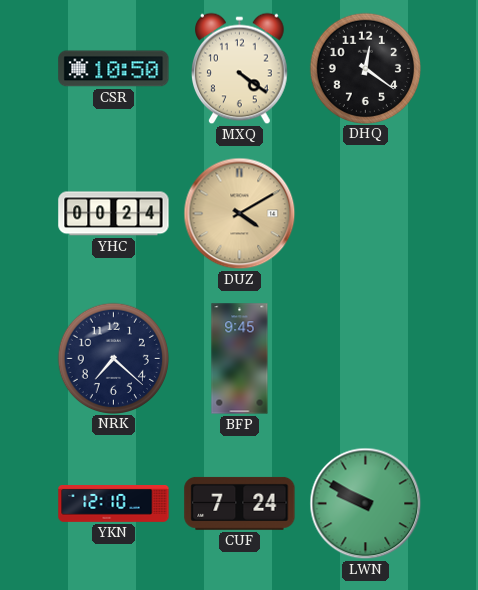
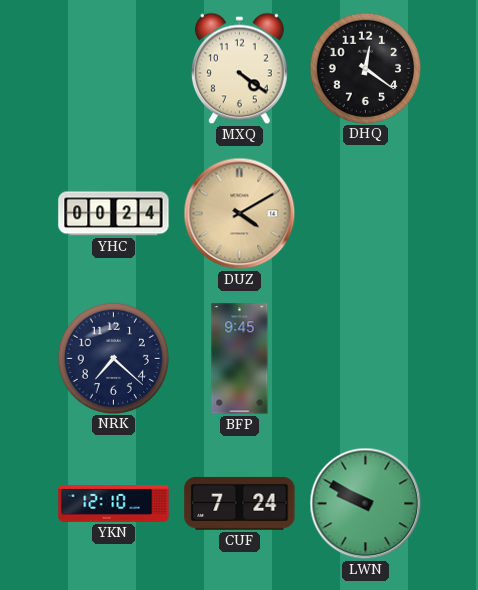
CSR: 10:50 -> none
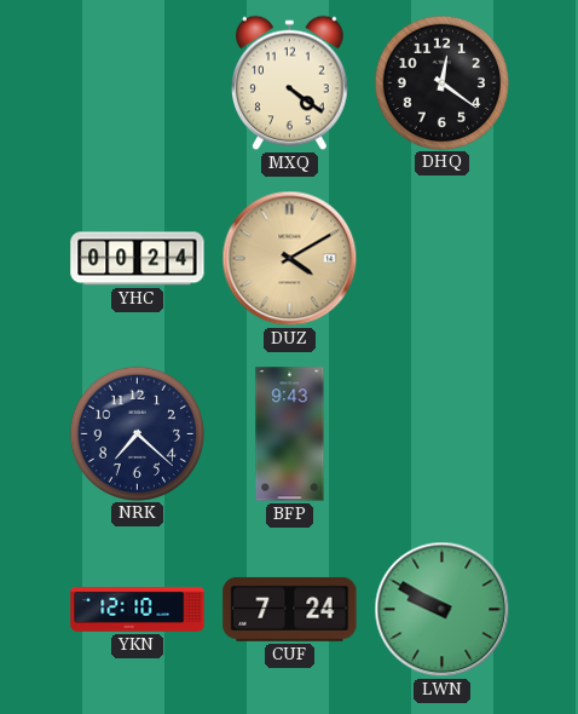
BFP: 9:45 -> 9:43
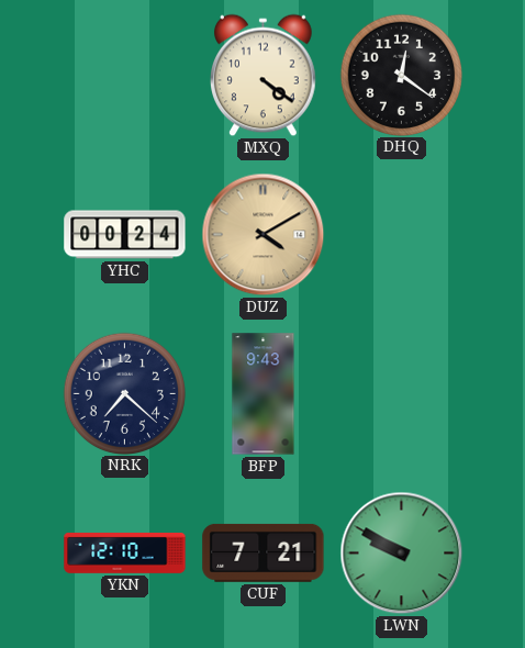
CUF: 7:24 -> 7:21
